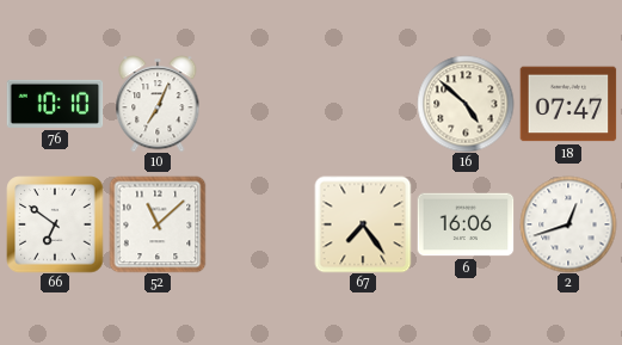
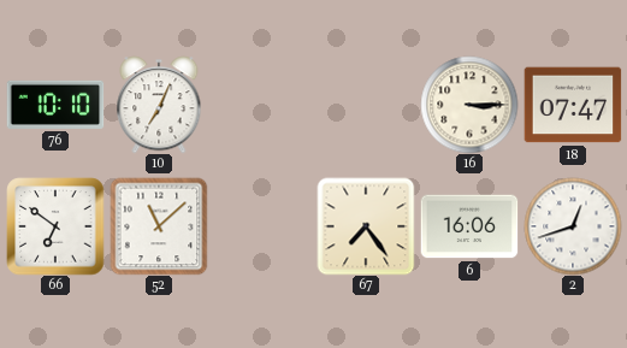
16: 4:52 -> 3:15
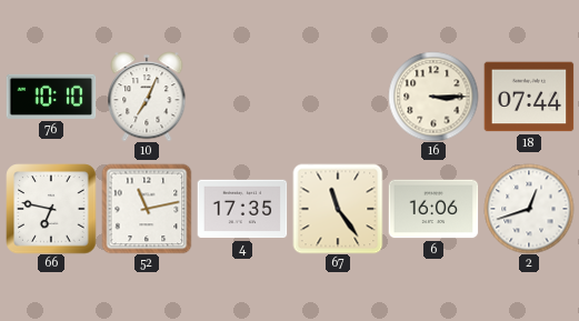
18: 07:47 -> 07:44
66: 6:51 -> 6:47
52: 11:08 -> 11:13
4: none -> 17:35
67: 7:24 -> 11:24
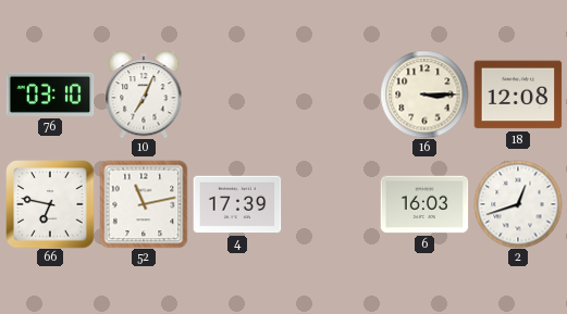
76: 10:10 -> 03:10
18: 07:44 -> 12:08
4: 17:35 -> 17:39
67: 11:24 -> none
6: 16:06 -> 16:03
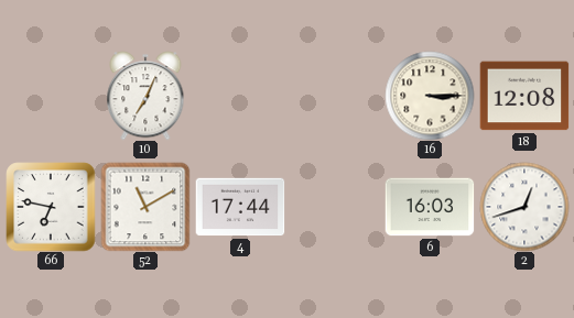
76: 03:10 -> none
52: 11:13 -> 11:10
4: 17:39 -> 17:44
